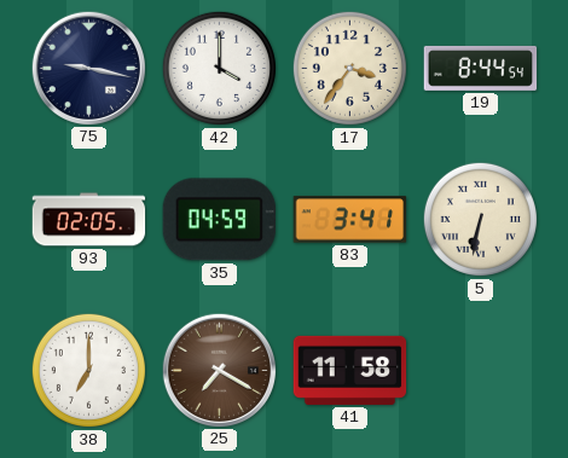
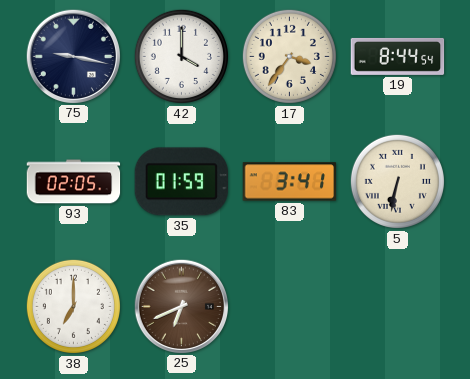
35: 04:59 -> 01:59
25: 7:20 -> 6:41
41: 11:58 -> none
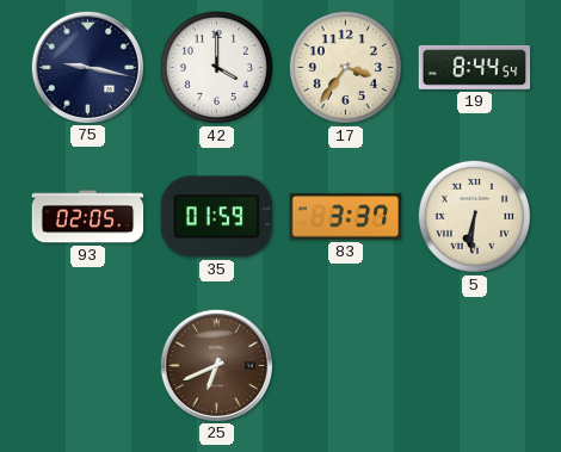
83: 3:41 -> 3:37
5: 6:32 -> 6:31
38: 7:00 -> none
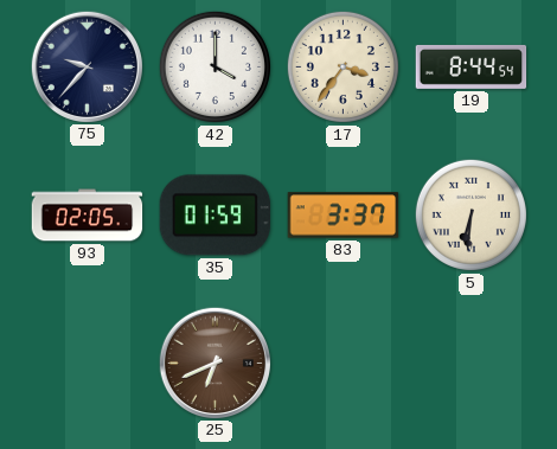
75: 9:17 -> 9:37
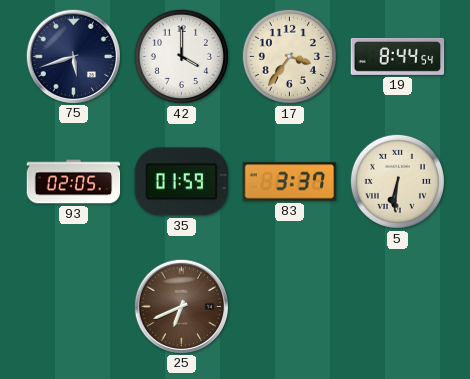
75: 9:37 -> 5:42
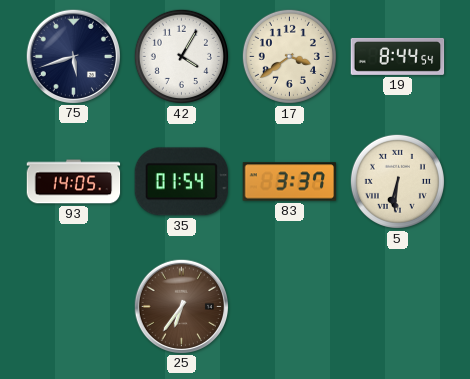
42: 4:00 -> 4:05
17: 3:36 -> 3:39
93: 02:05 -> 14:05
35: 01:59 -> 01:54
25: 6:41 -> 6:36
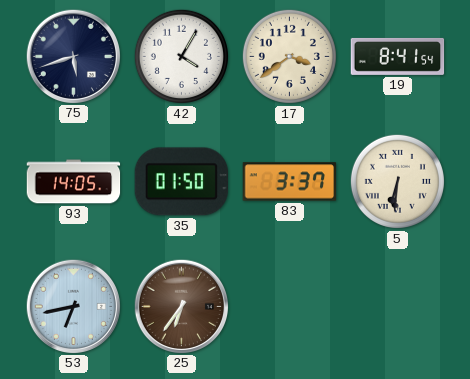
19: 8:44 -> 8:41
35: 01:54 -> 01:50
53: none -> 6:43
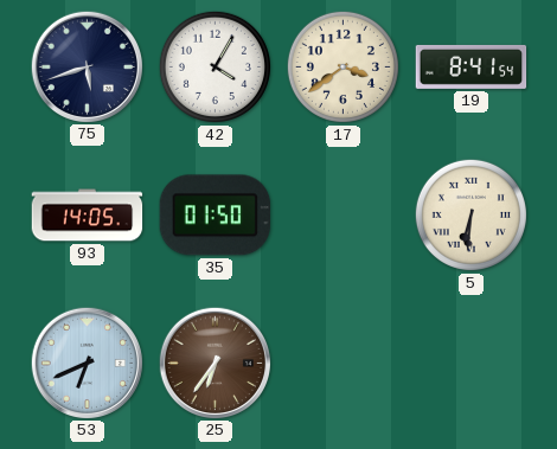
83: 3:37 -> none
53: 6:43 -> 6:41
